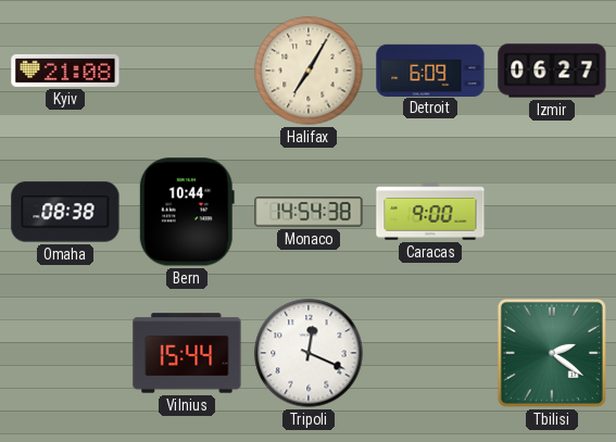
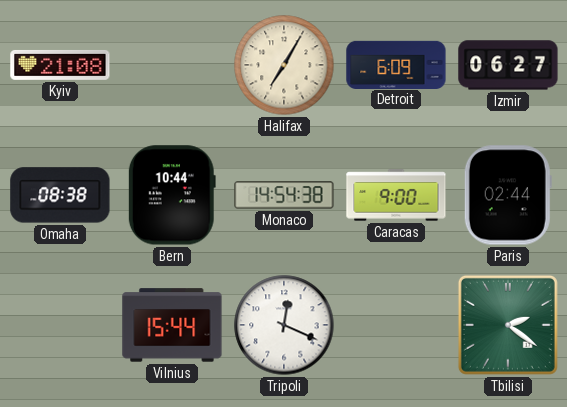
Paris: none -> 02:44
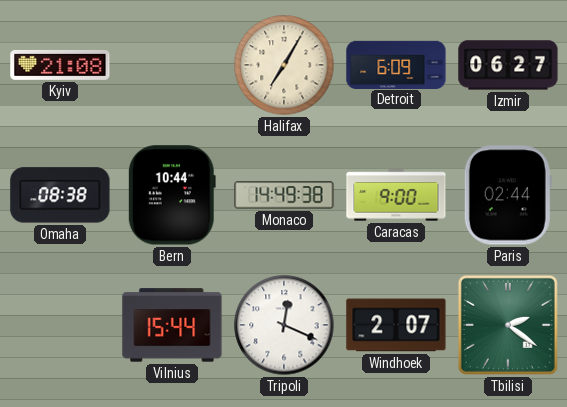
Monaco: 14:54 -> 14:49
Windhoek: none -> 2:07
